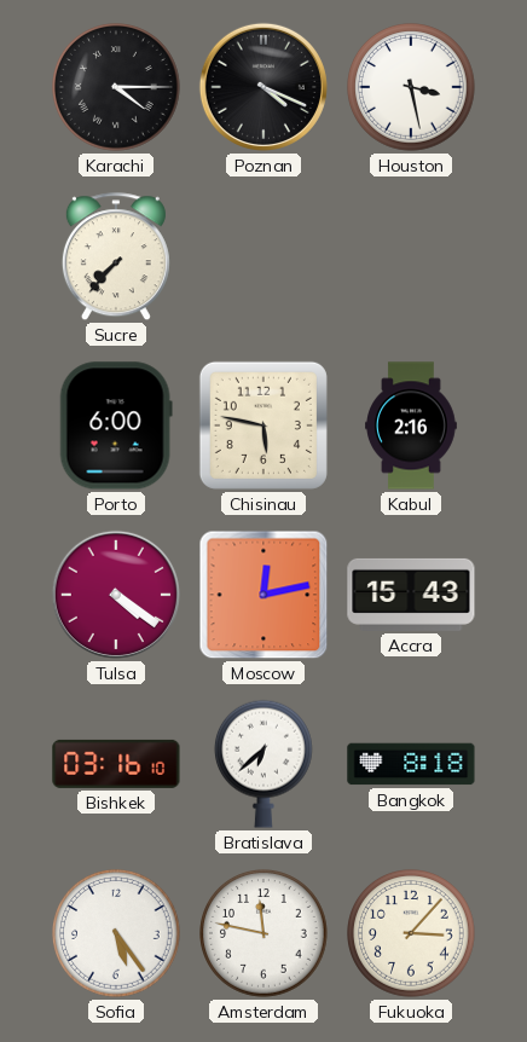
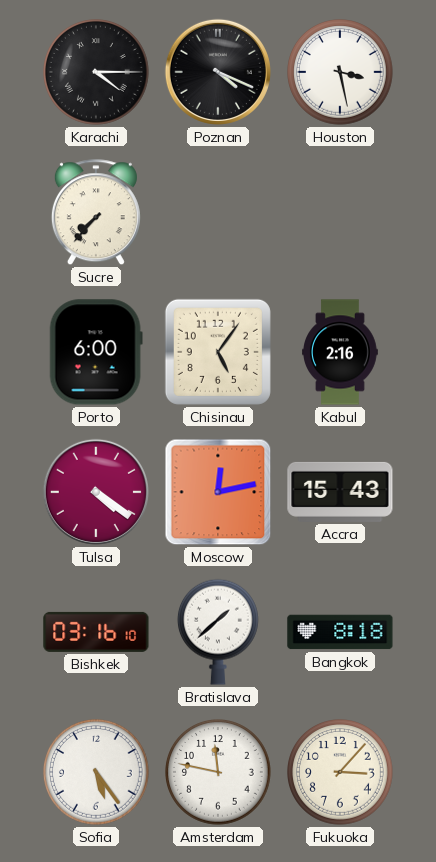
Chisinau: 5:47 -> 5:06
Bratislava: 6:38 -> 1:38
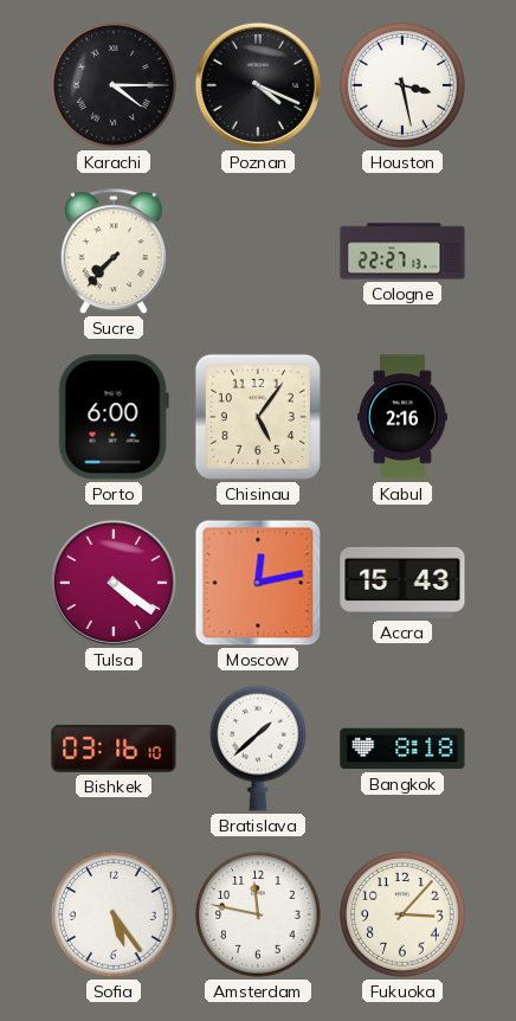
Cologne: none -> 22:27
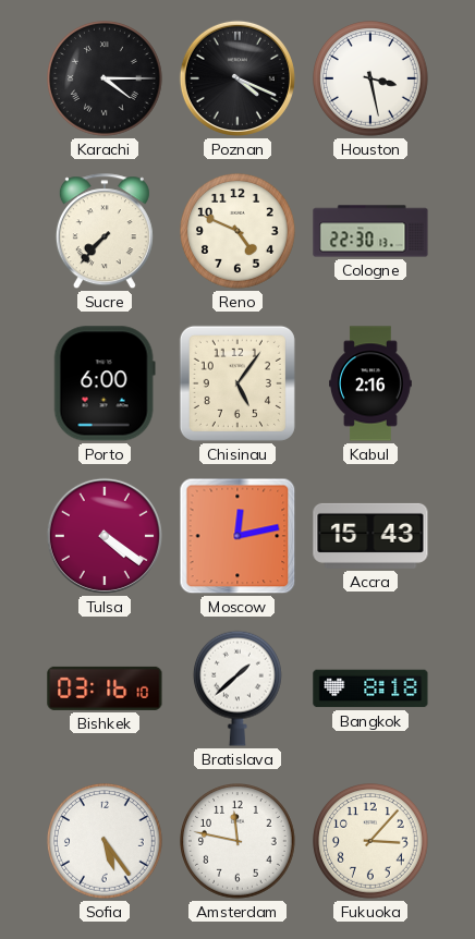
Reno: none -> 4:49
Cologne: 22:27 -> 22:30
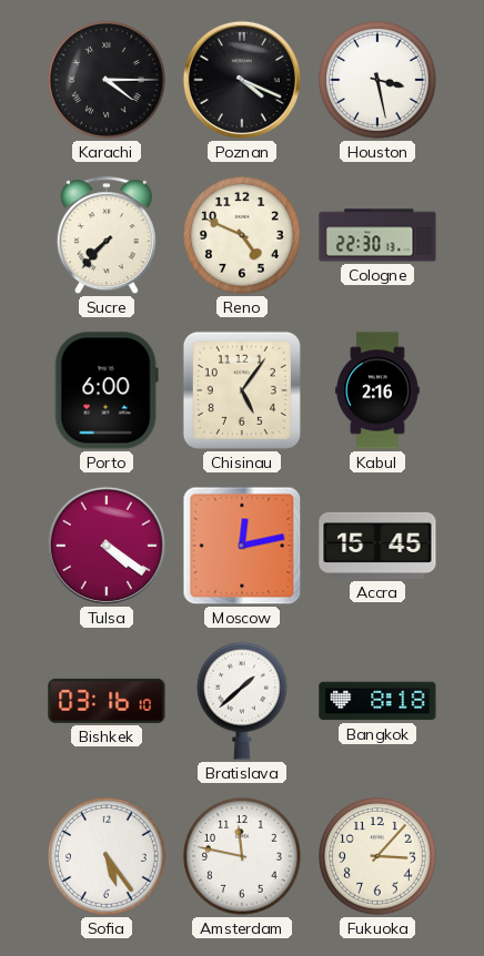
Accra: 15:43 -> 15:45
